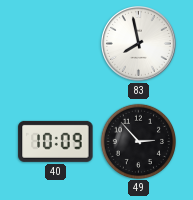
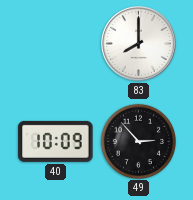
83: 7:58 -> 8:00
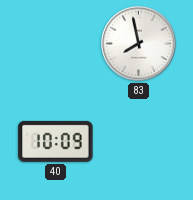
83: 8:00 -> 7:58
49: 2:53 -> none
